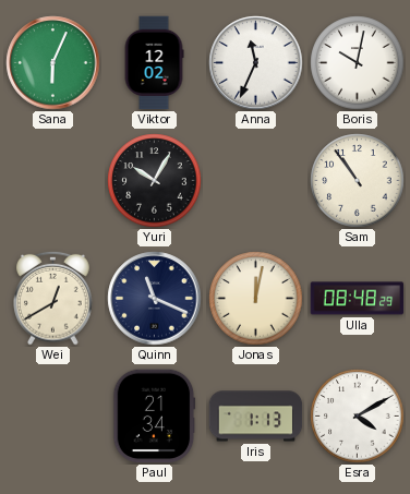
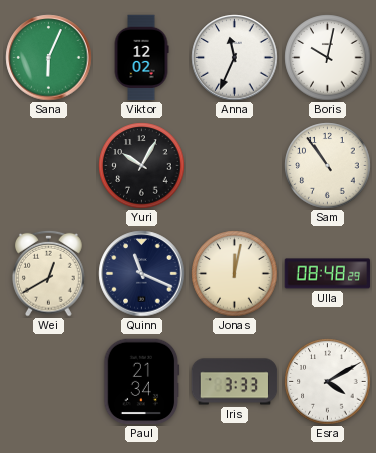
Iris: 1:13 -> 3:33
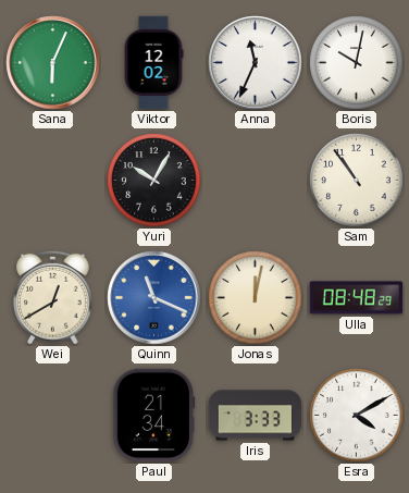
Quinn dial: navy -> blue
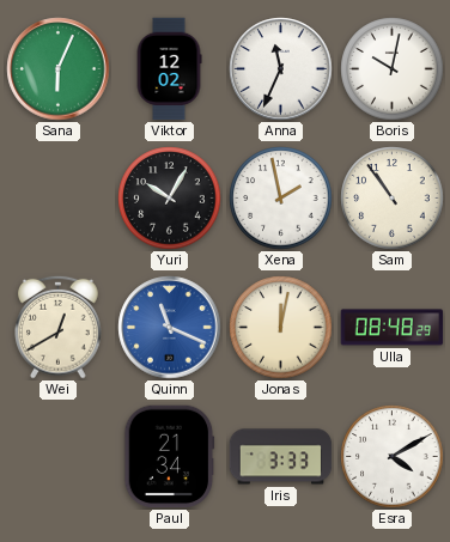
Xena: none -> 1:58
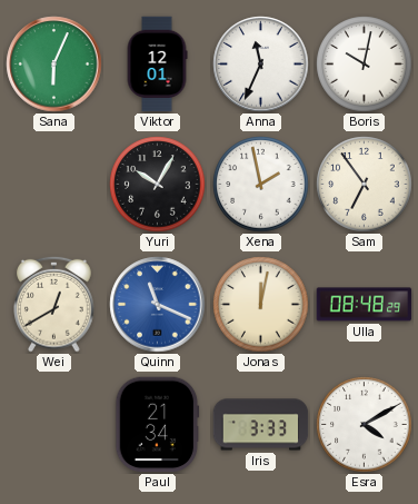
Viktor: 12:02 -> 12:01
Sam: 10:54 -> 6:54
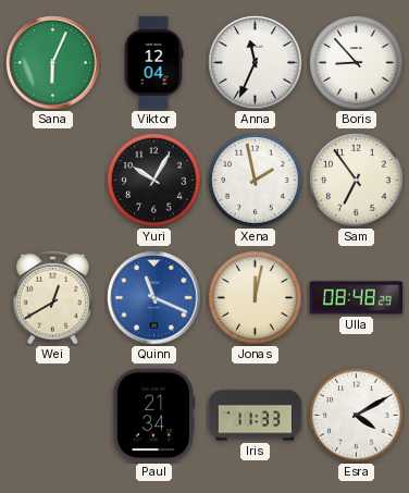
Viktor: 12:01 -> 12:04
Boris: 10:02 -> 8:53
Iris: 3:33 -> 11:33
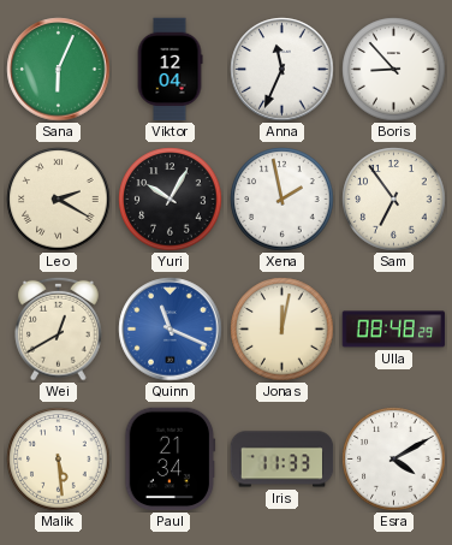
Leo: none -> 2:20
Malik: none -> 5:29
